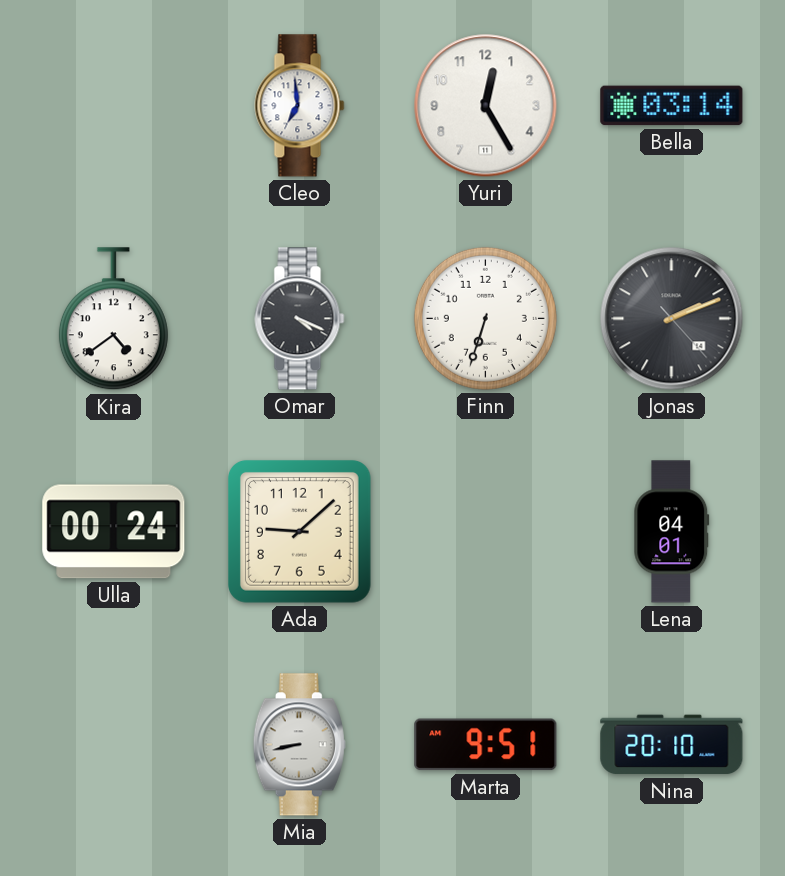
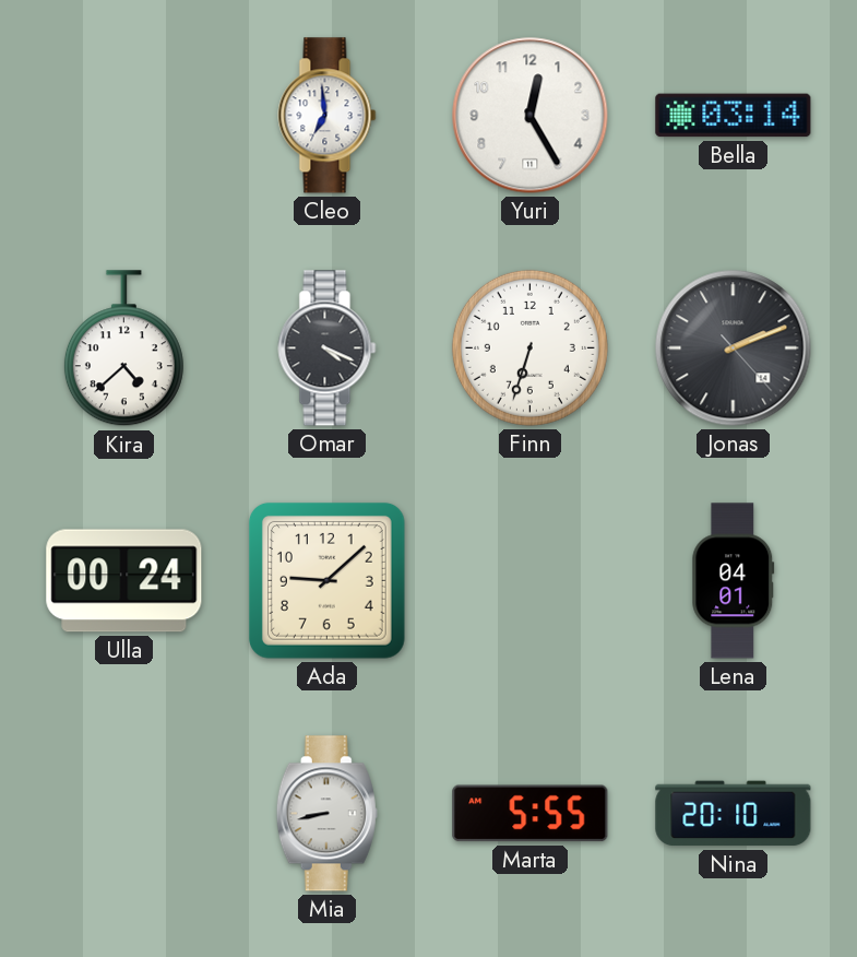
Kira: 4:39 -> 4:38
Marta: 9:51 -> 5:55
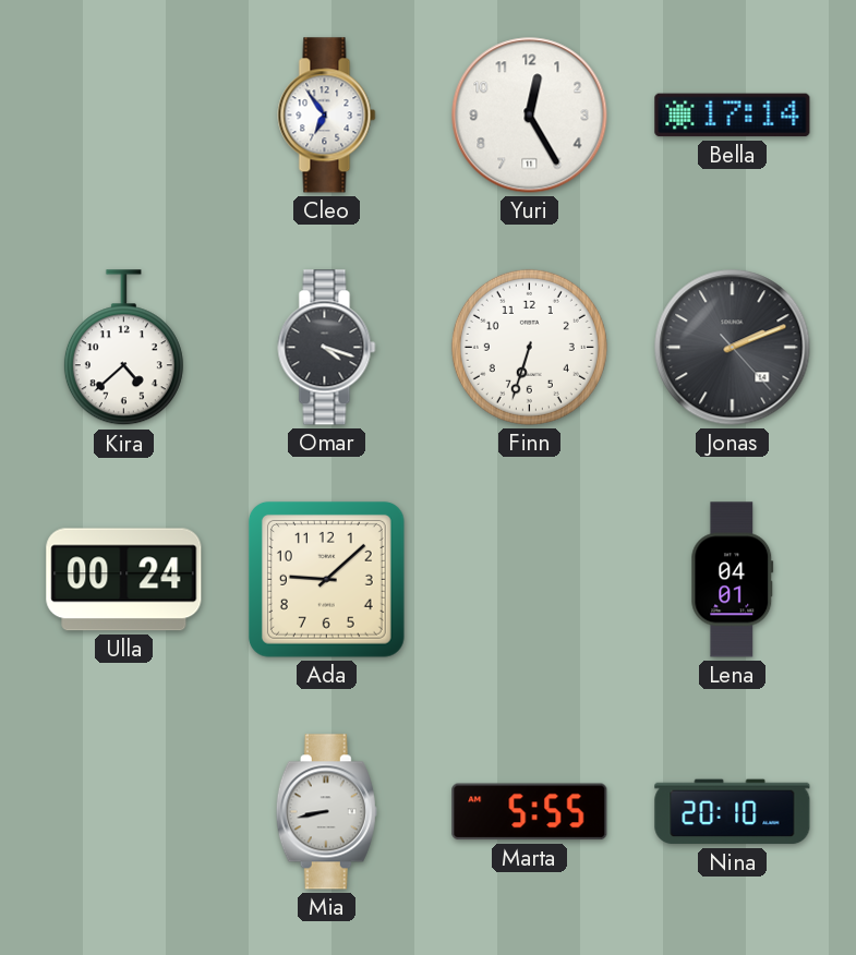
Cleo: 6:59 -> 6:54
Bella: 03:14 -> 17:14
Omar: 4:19 -> 4:18
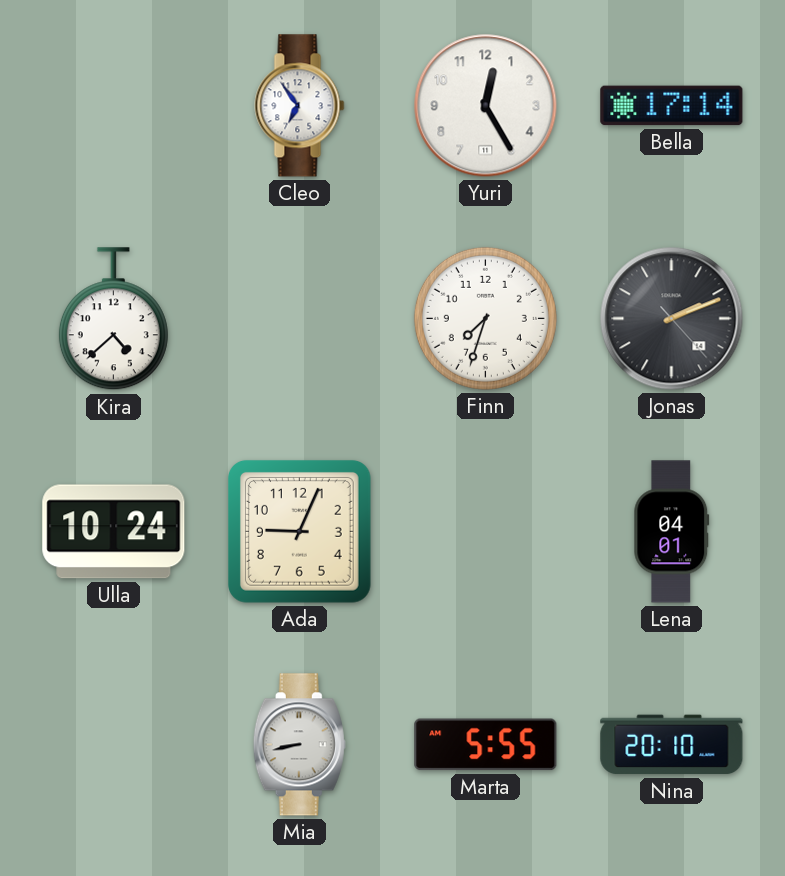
Omar: 4:18 -> none
Finn: 6:33 -> 7:33
Ulla: 00:24 -> 10:24
Ada: 9:08 -> 9:04
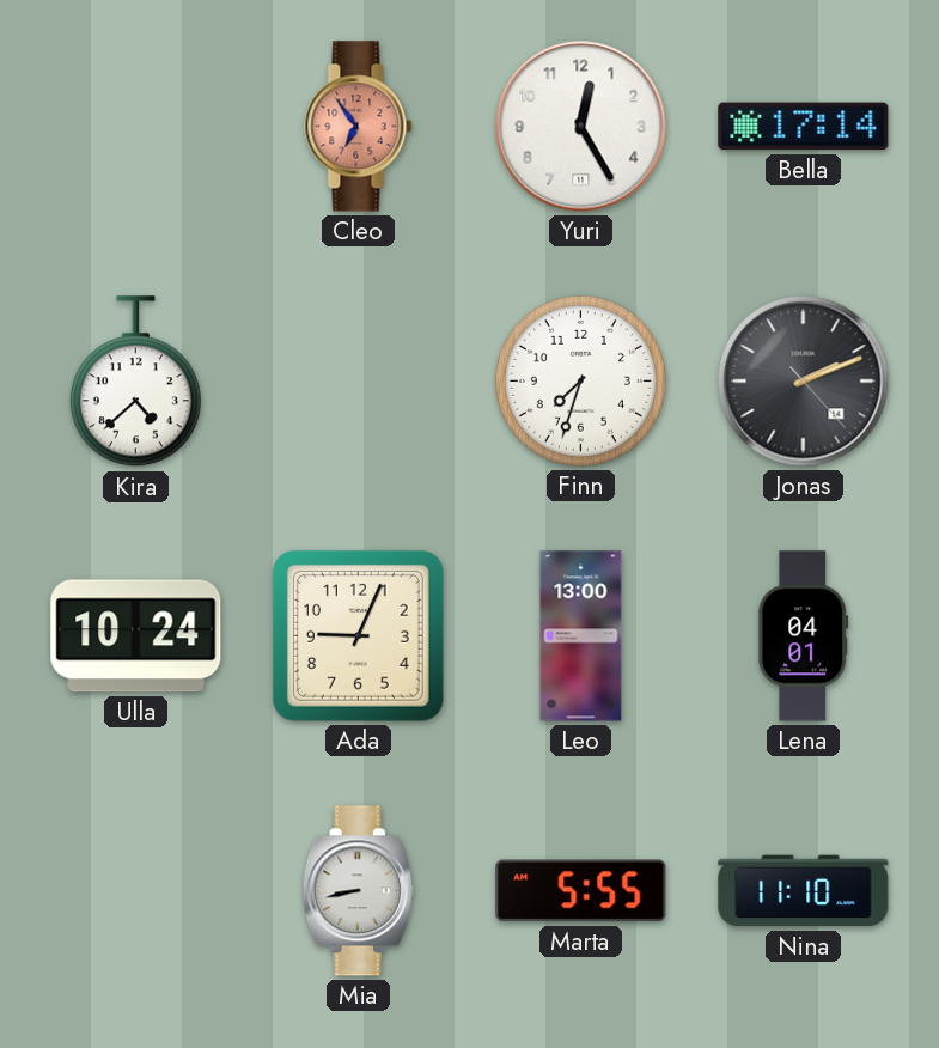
Cleo dial: white -> salmon
Leo: none -> 13:00
Nina: 20:10 -> 11:10
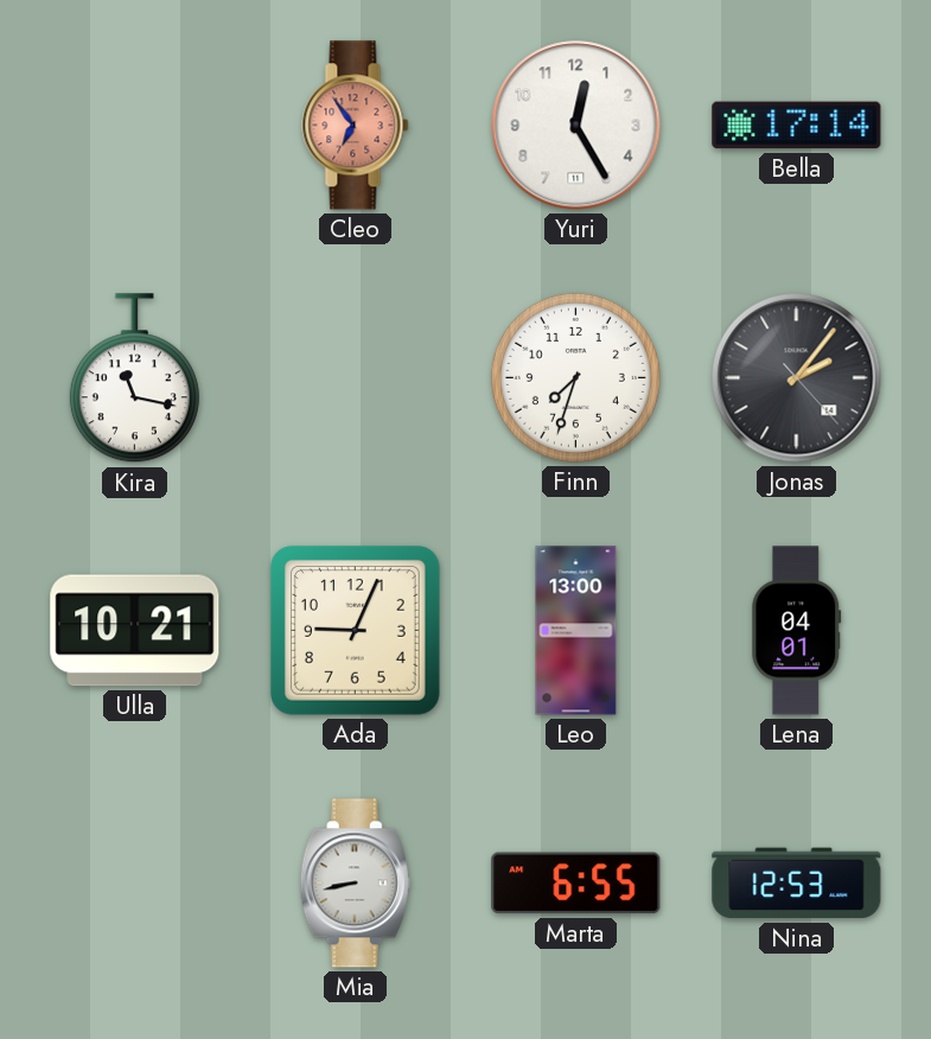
Kira: 4:38 -> 11:17
Jonas: 2:11 -> 2:06
Ulla: 10:24 -> 10:21
Marta: 5:55 -> 6:55
Nina: 11:10 -> 12:53
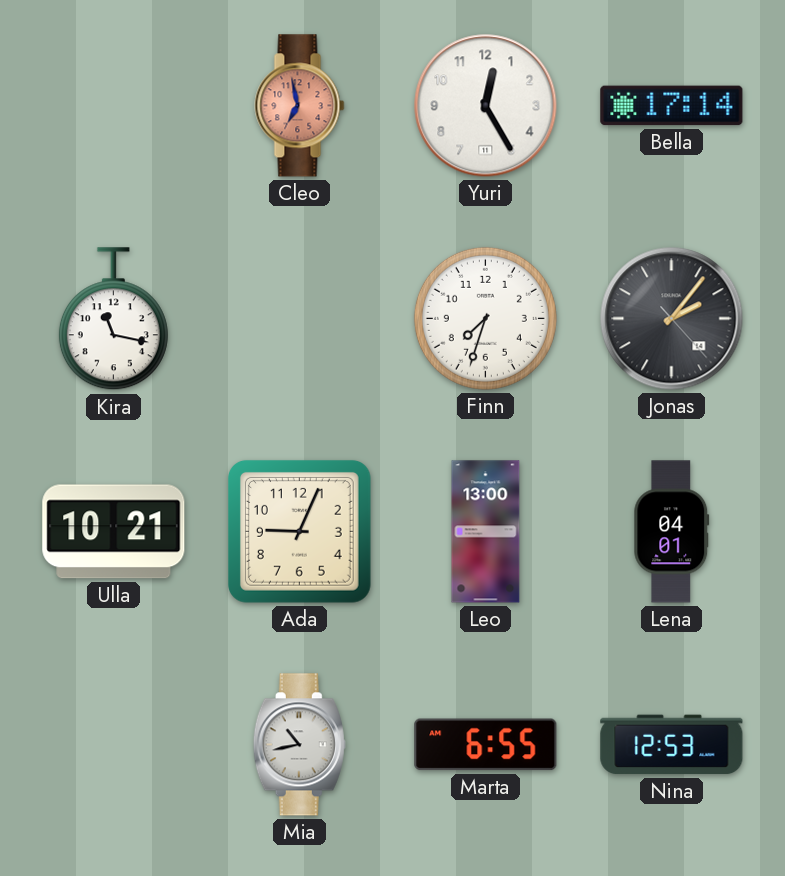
Cleo: 6:54 -> 6:58
Mia: 8:43 -> 10:43
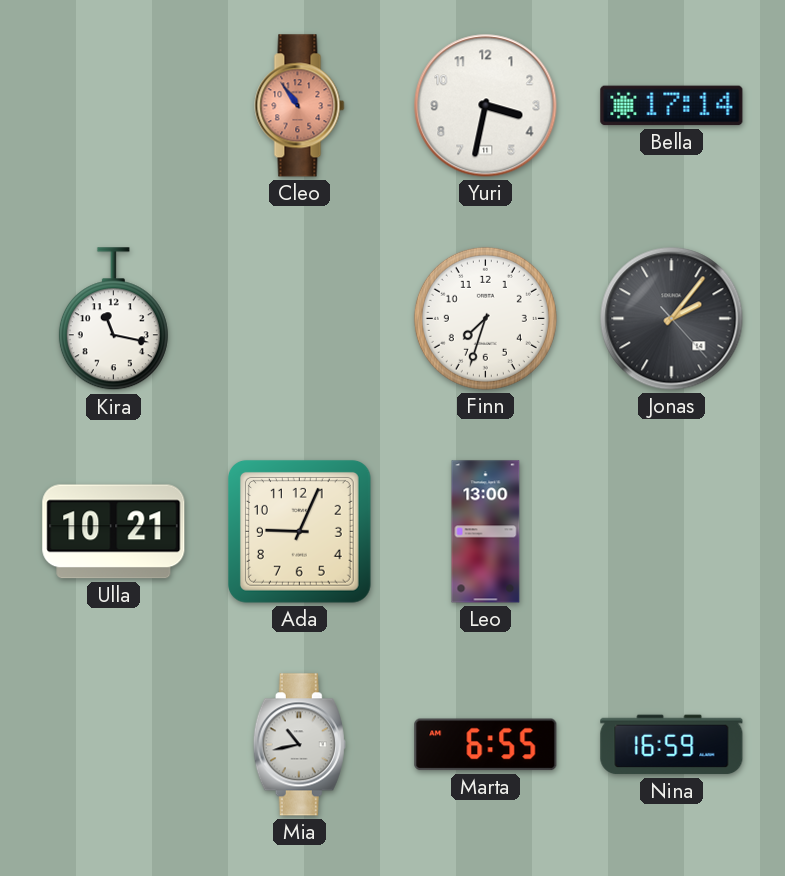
Cleo: 6:58 -> 10:54
Yuri: 12:25 -> 3:32
Lena: 04:01 -> none
Nina: 12:53 -> 16:59
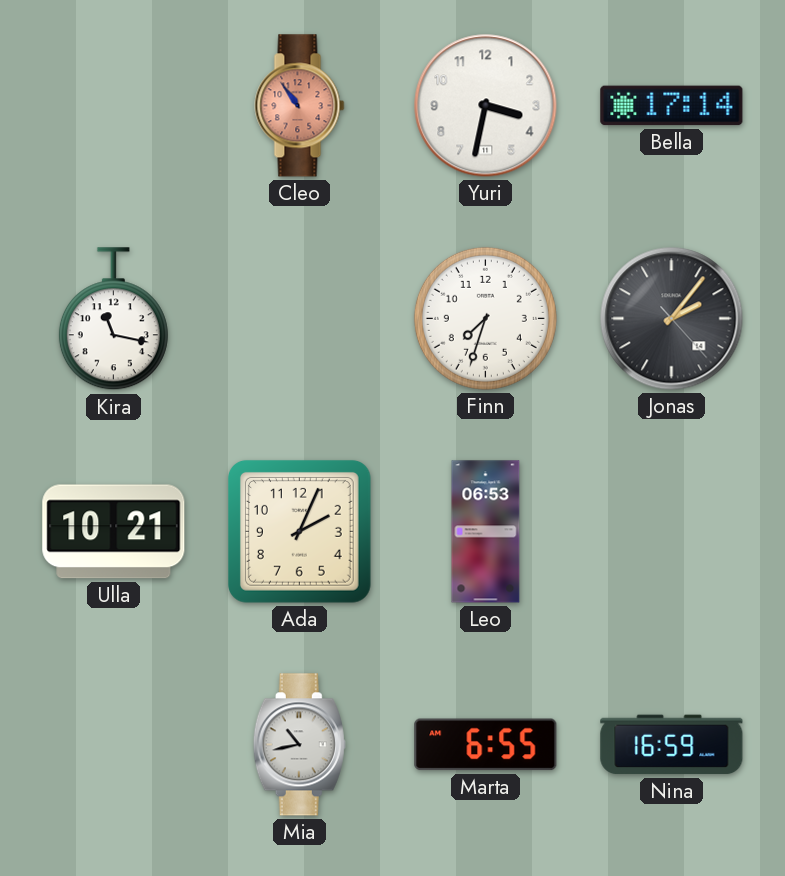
Ada: 9:04 -> 2:04
Leo: 13:00 -> 06:53
